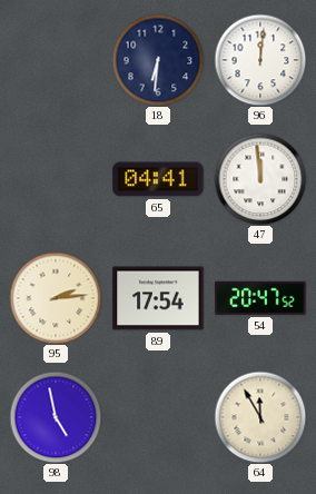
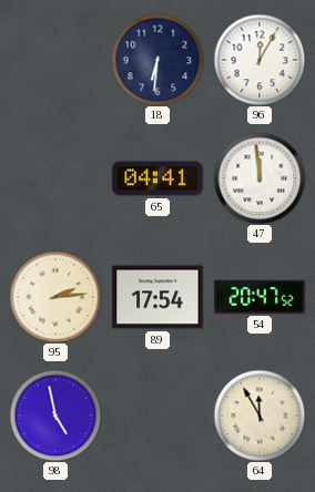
96: 12:01 -> 12:05
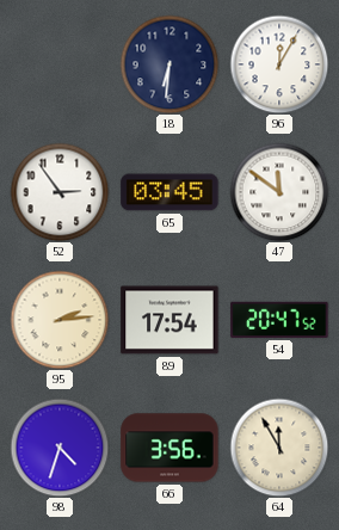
52: none -> 2:54
65: 04:41 -> 03:45
47: 11:59 -> 11:51
98: 4:58 -> 4:33
66: none -> 3:56
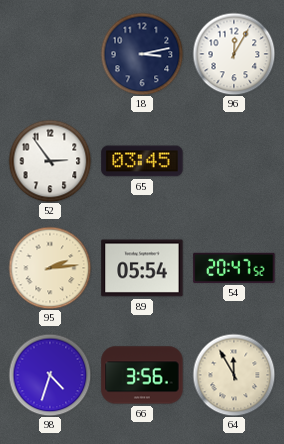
18: 6:31 -> 3:13
47: 11:51 -> none
89: 17:54 -> 05:54
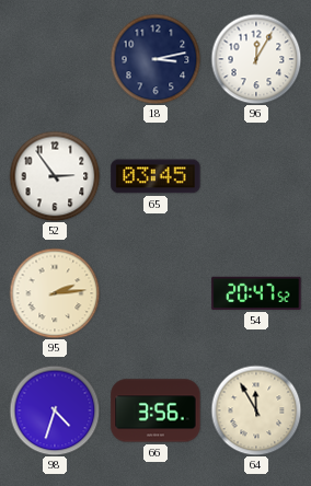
89: 05:54 -> none
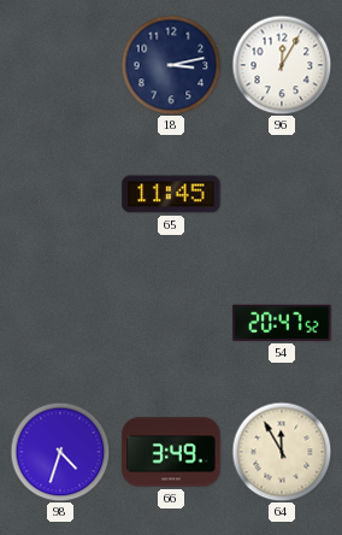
52: 2:54 -> none
65: 03:45 -> 11:45
95: 2:14 -> none
66: 3:56 -> 3:49
